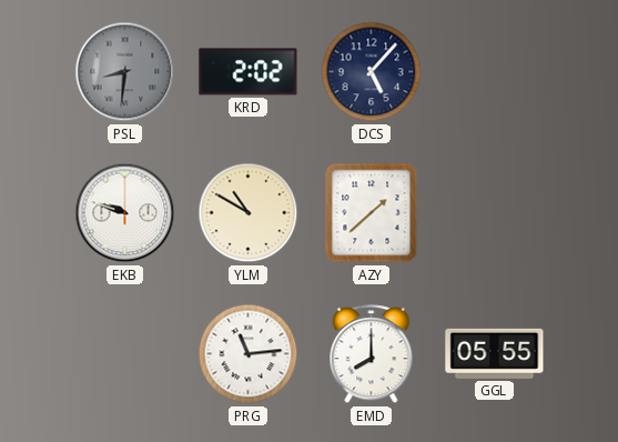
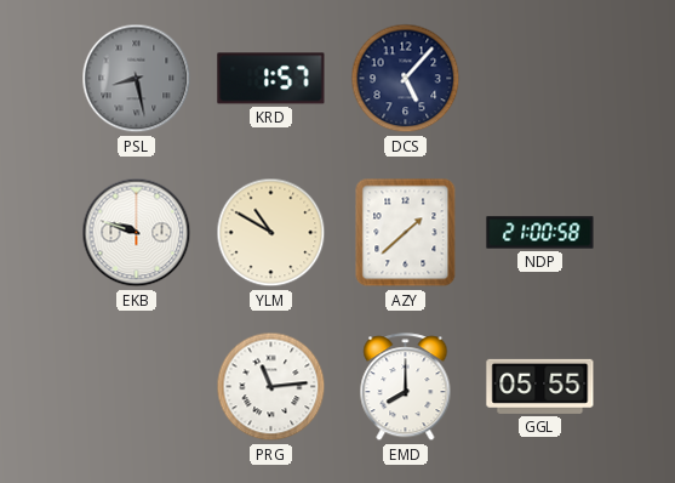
PSL: 8:31 -> 8:28
KRD: 2:02 -> 1:57
NDP: none -> 21:00
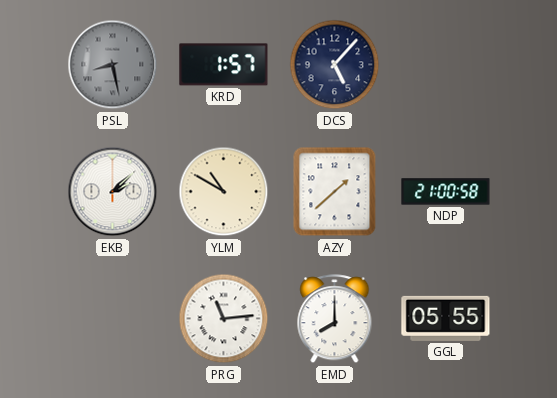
EKB: 9:48 -> 2:08
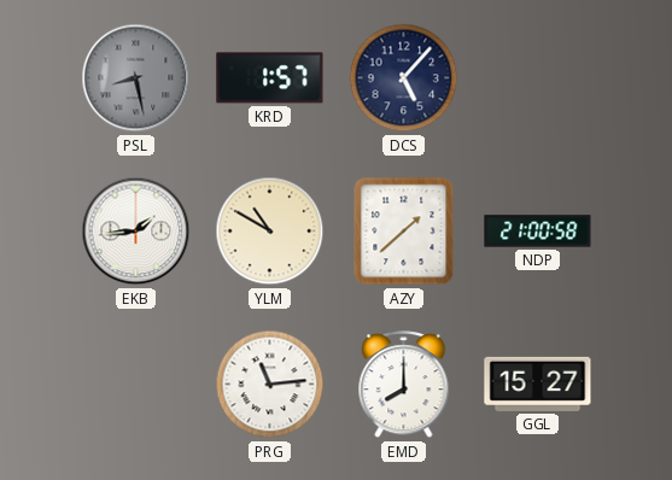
EKB: 2:08 -> 1:44
GGL: 05:55 -> 15:27
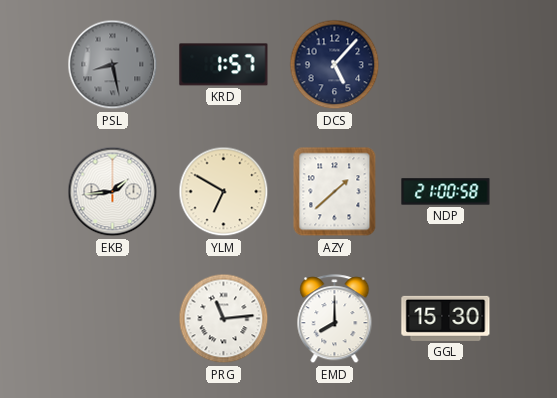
YLM: 10:50 -> 6:50
GGL: 15:27 -> 15:30
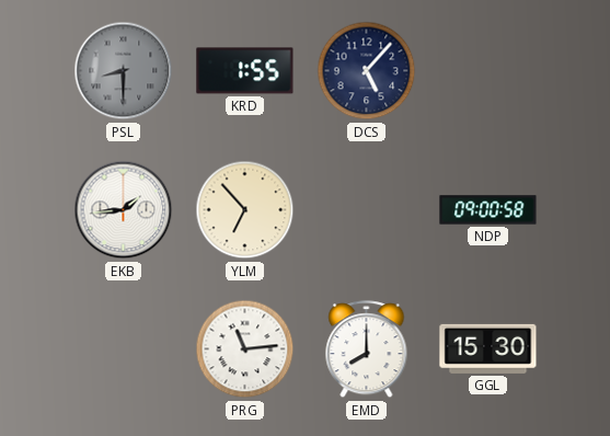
PSL: 8:28 -> 8:30
KRD: 1:57 -> 1:55
YLM: 6:50 -> 6:53
AZY: 1:38 -> none
NDP: 21:00 -> 09:00
